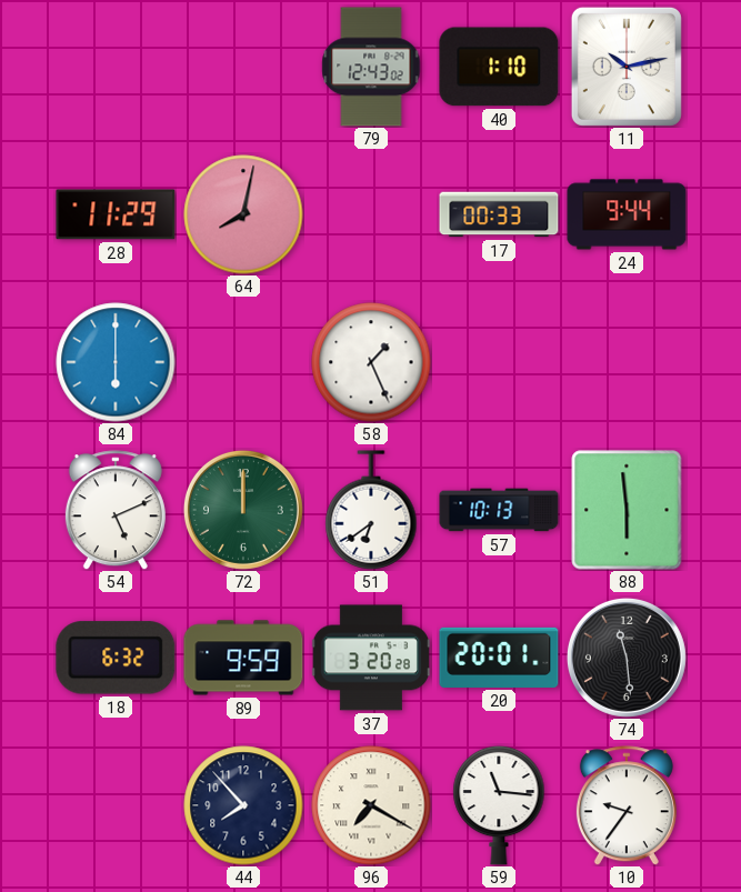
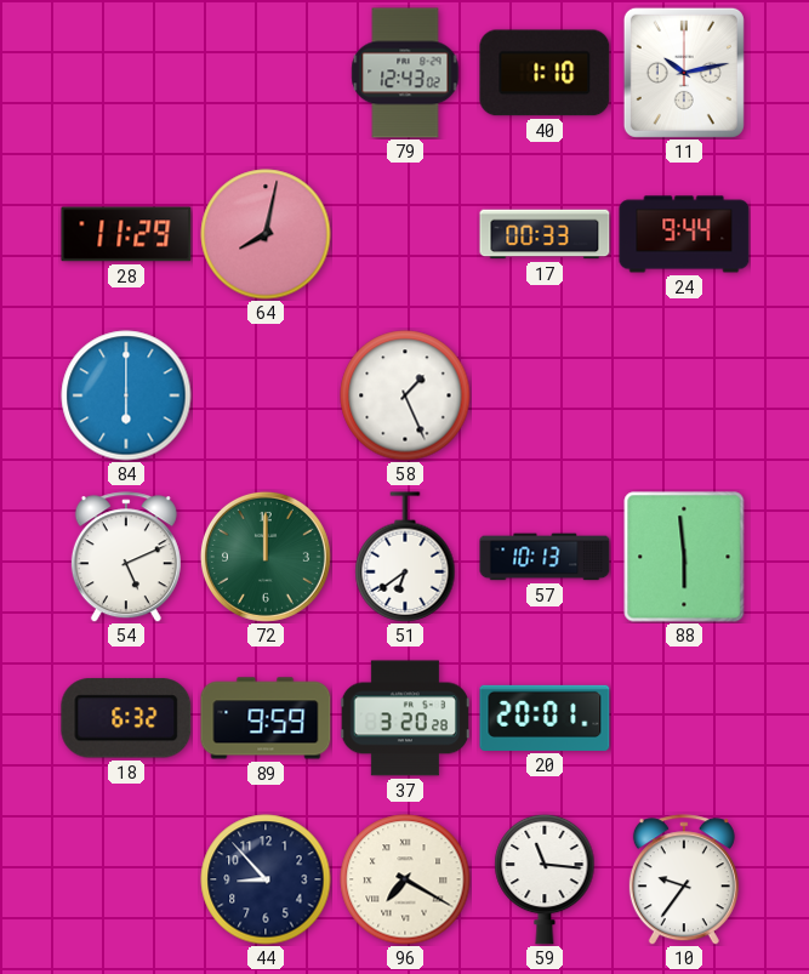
74: 11:29 -> none
44: 7:53 -> 8:53
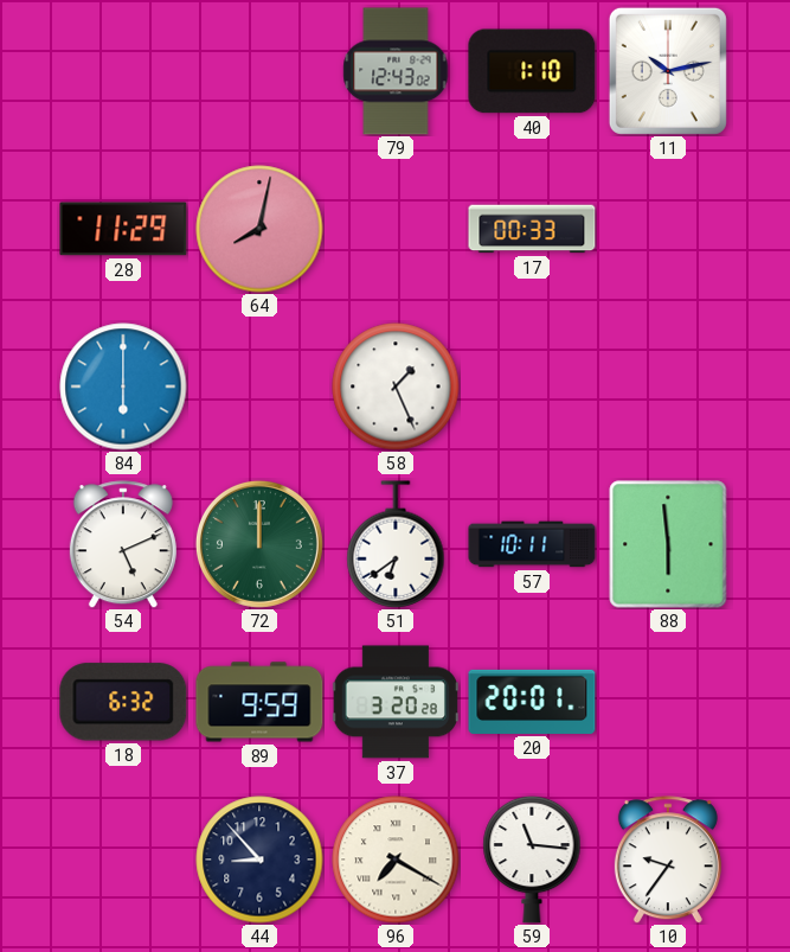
24: 9:44 -> none
57: 10:13 -> 10:11
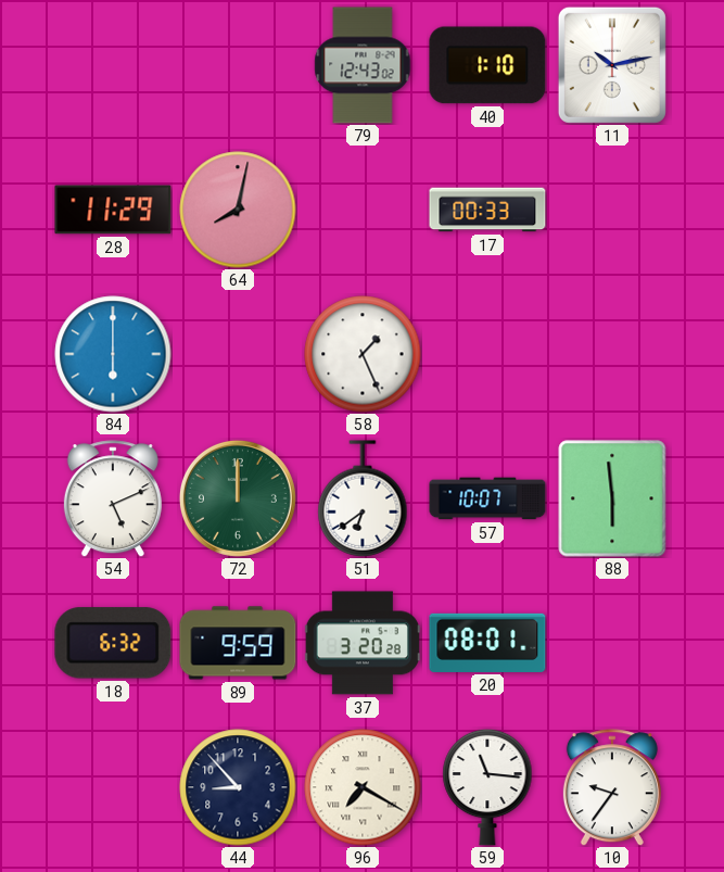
57: 10:11 -> 10:07
20: 20:01 -> 08:01
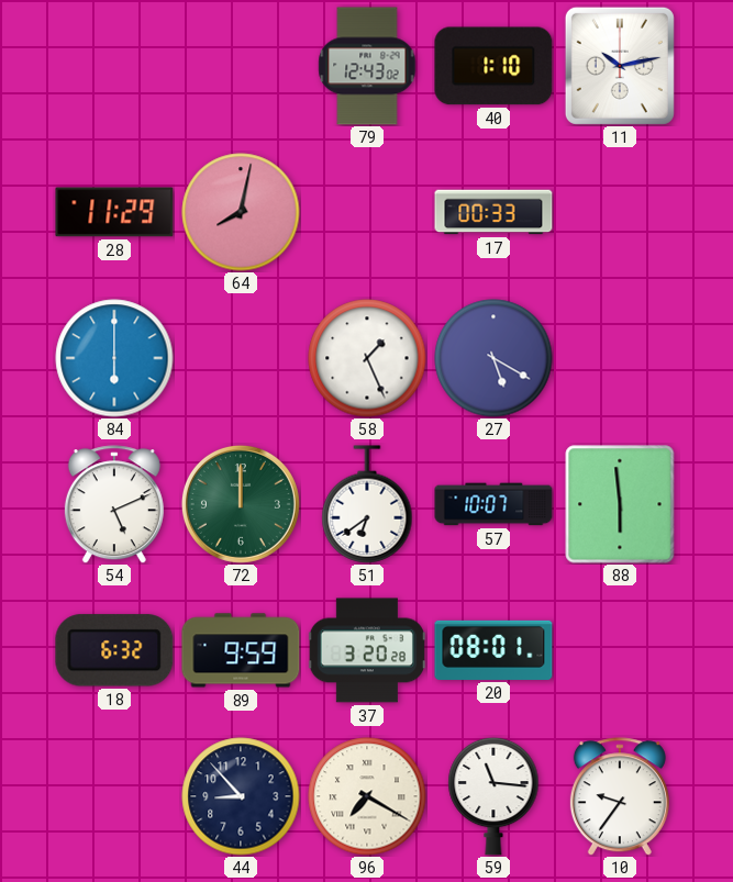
27: none -> 5:20
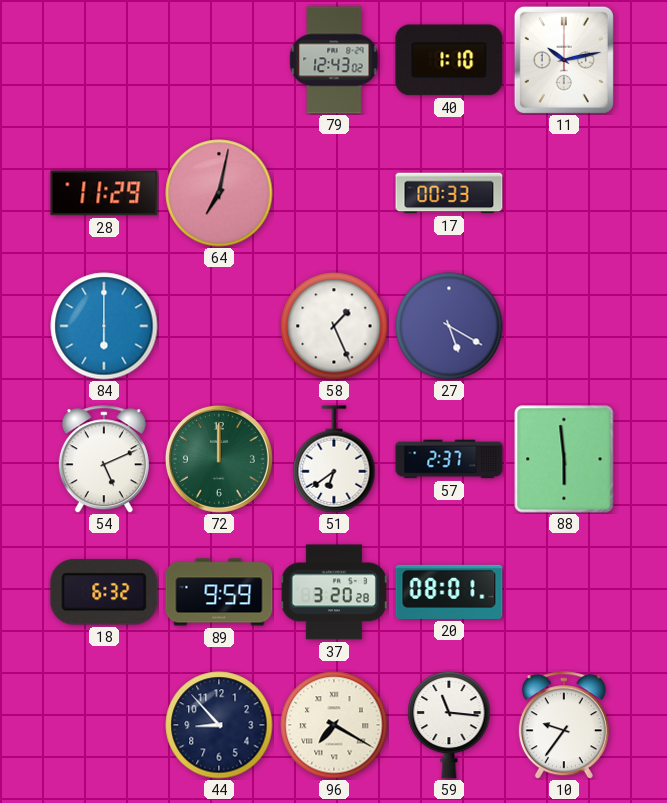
64: 8:02 -> 7:02
57: 10:07 -> 2:37
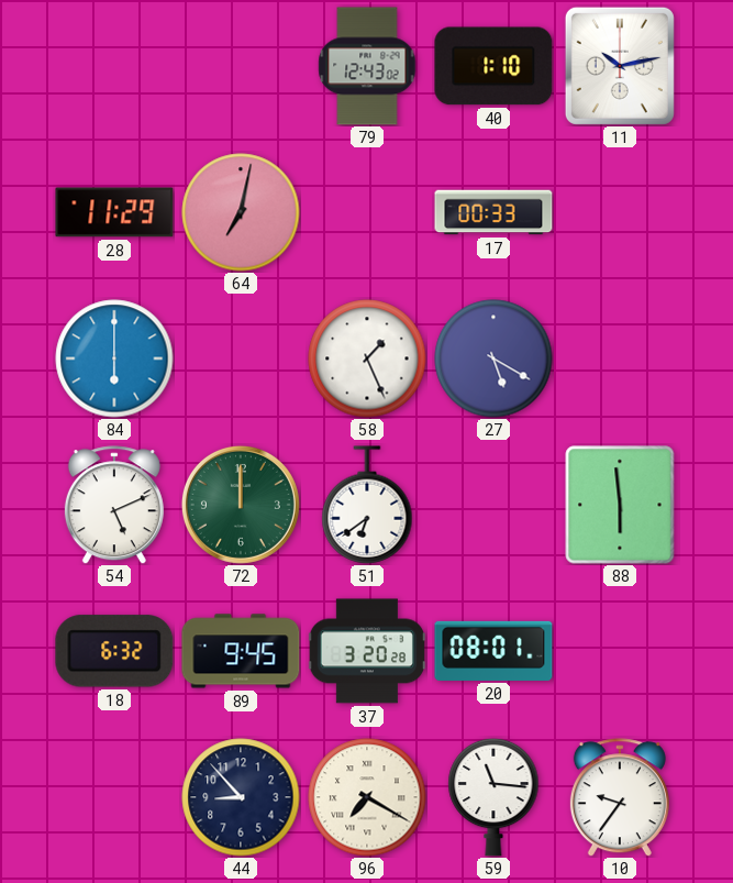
57: 2:37 -> none
89: 9:59 -> 9:45
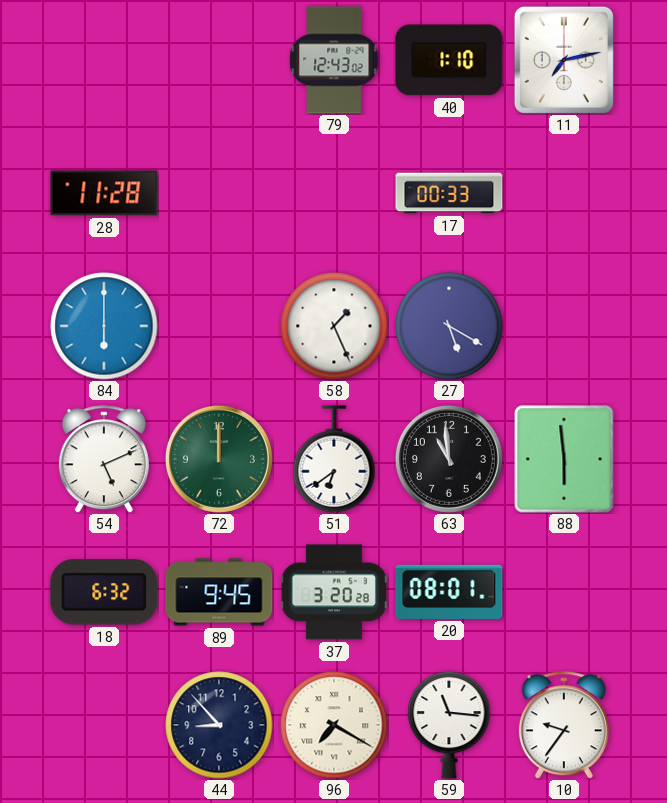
11: 10:13 -> 7:13
28: 11:29 -> 11:28
64: 7:02 -> none
63: none -> 10:59
